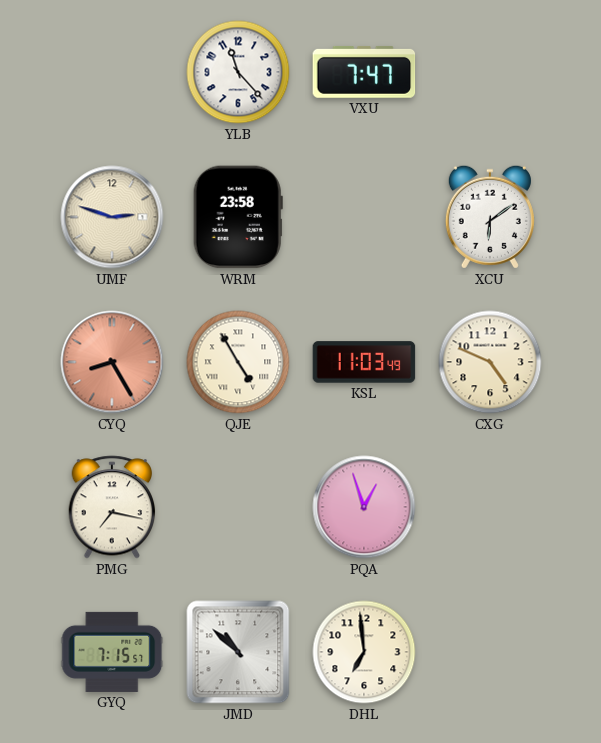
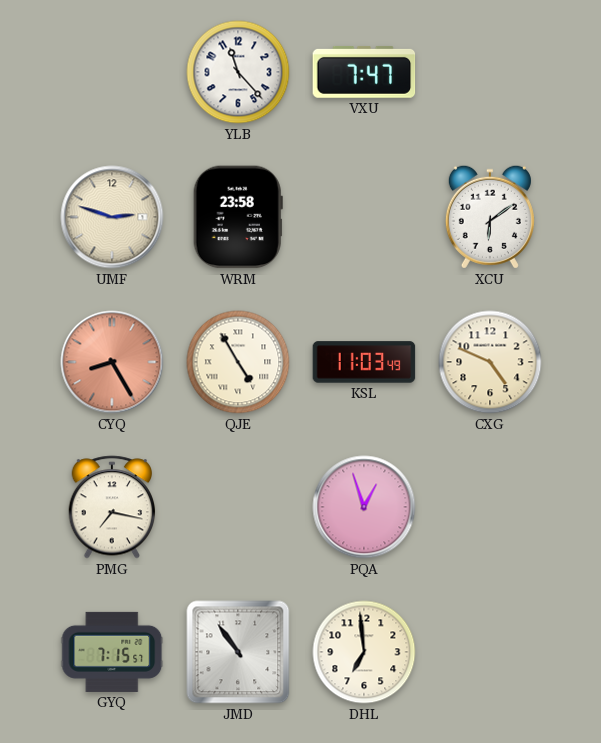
JMD: 10:52 -> 10:54
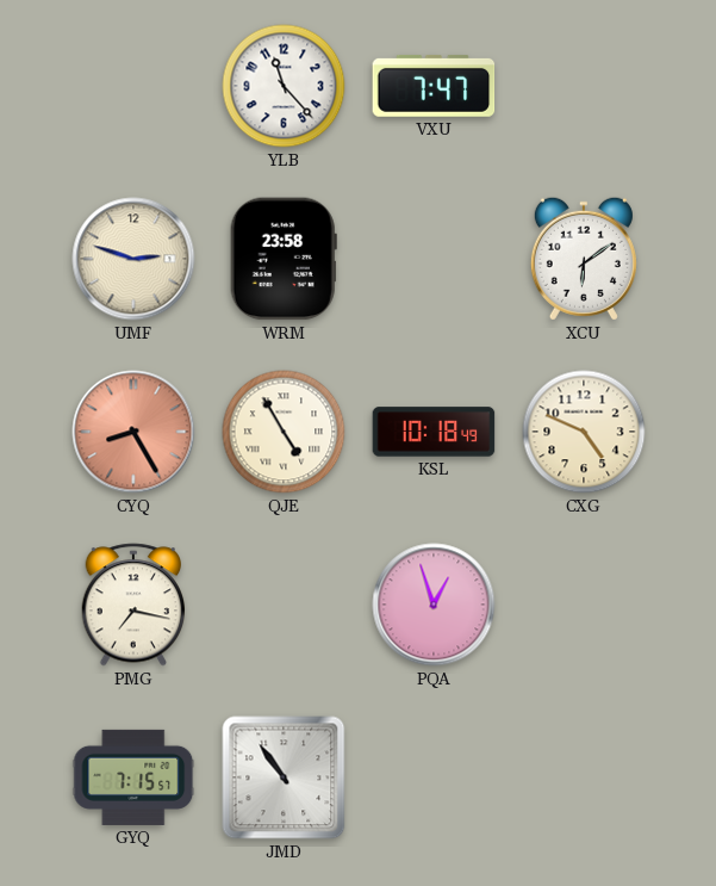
KSL: 11:03 -> 10:18
DHL: 6:59 -> none
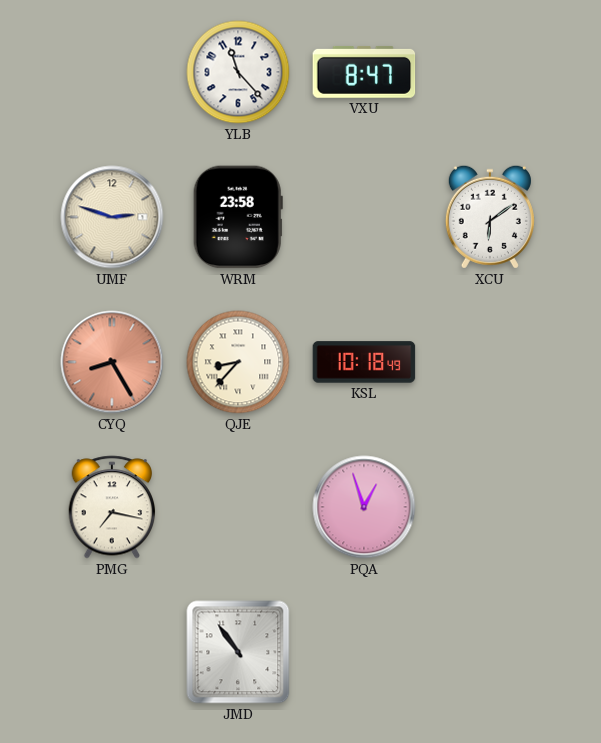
VXU: 7:47 -> 8:47
QJE: 4:55 -> 8:37
CXG: 4:49 -> none
GYQ: 7:15 -> none
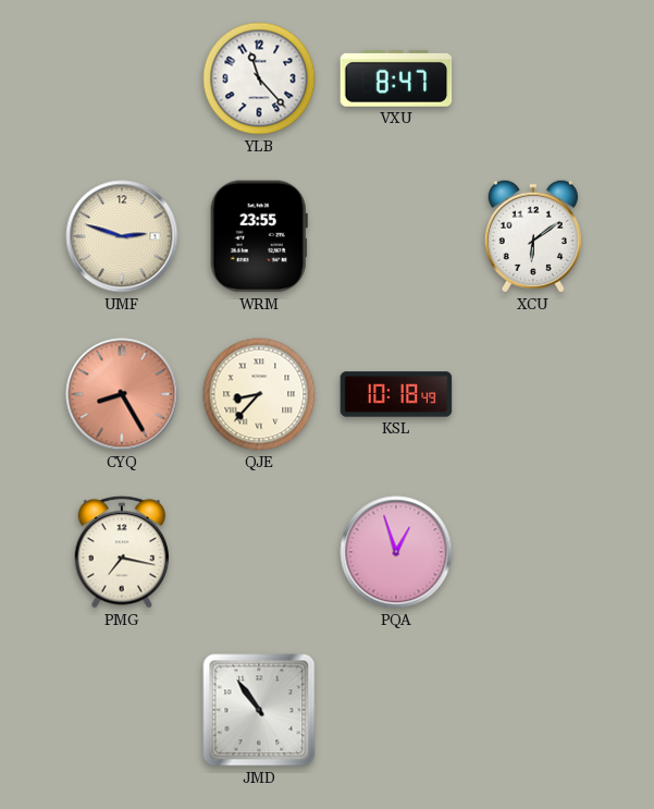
WRM: 23:58 -> 23:55
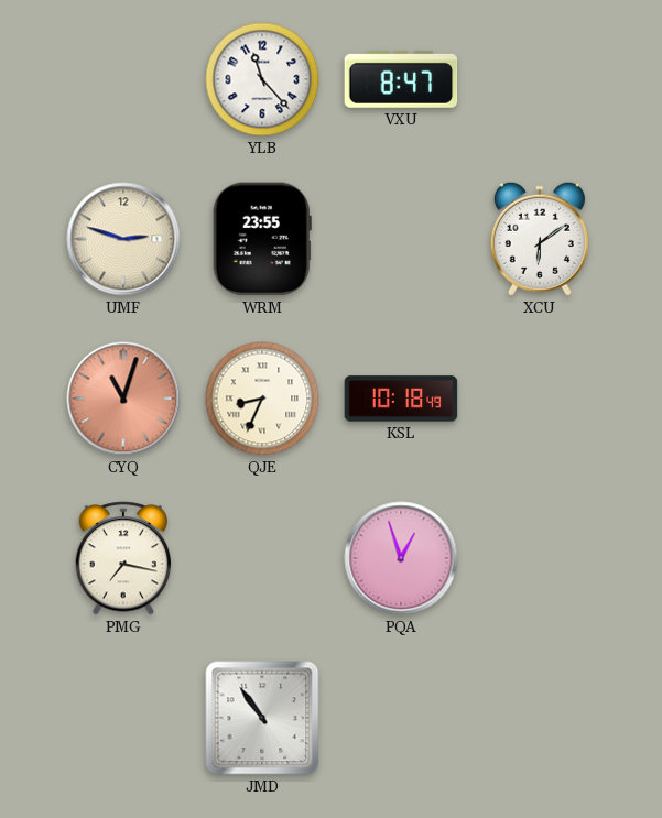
CYQ: 8:25 -> 11:03
QJE: 8:37 -> 8:34
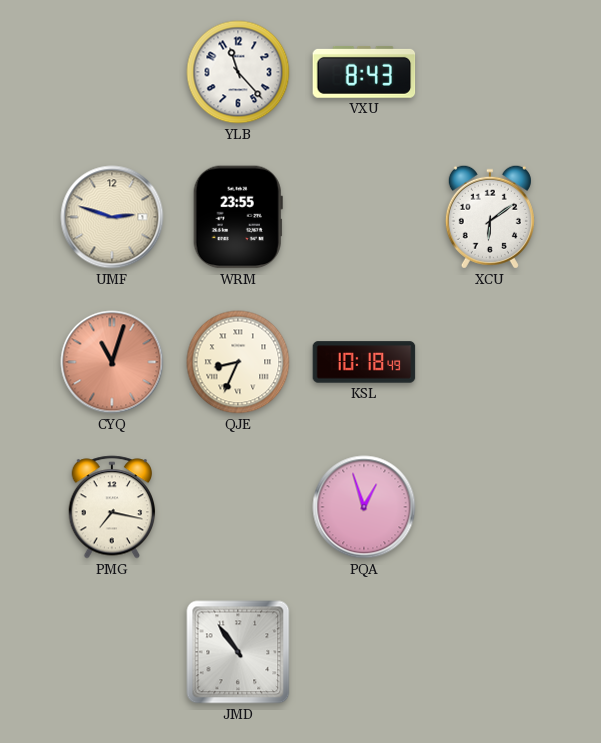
VXU: 8:47 -> 8:43
